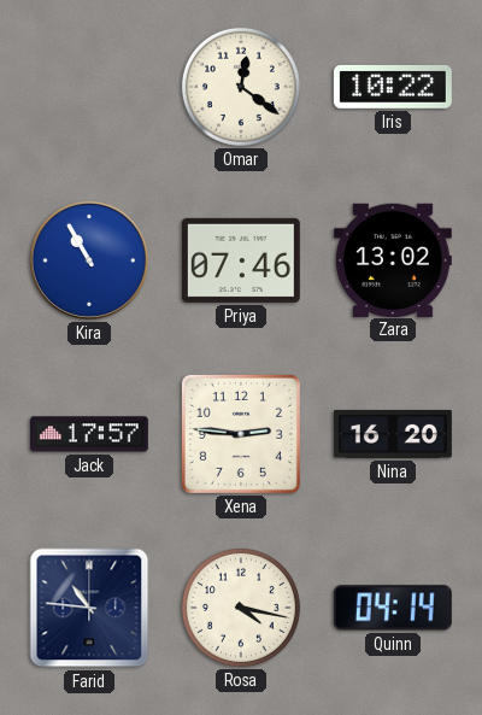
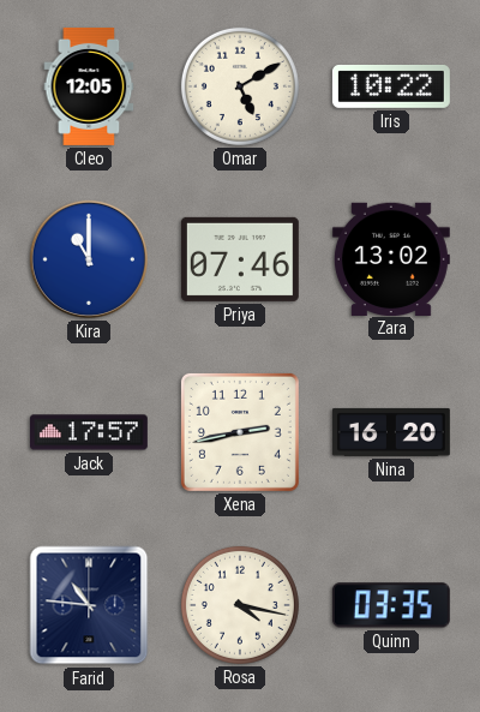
Cleo: none -> 12:05
Omar: 12:21 -> 5:10
Kira: 10:55 -> 11:00
Xena: 2:46 -> 2:43
Quinn: 04:14 -> 03:35
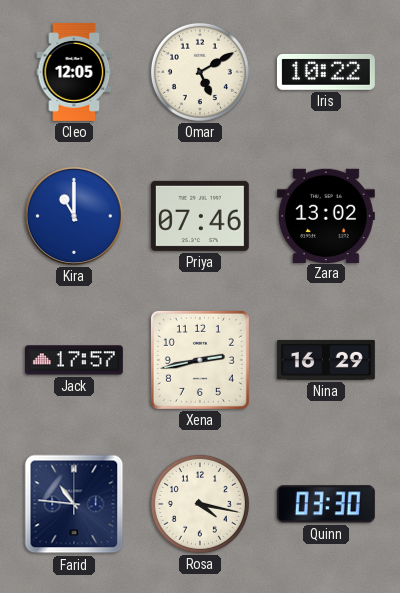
Nina: 16:20 -> 16:29
Quinn: 03:35 -> 03:30
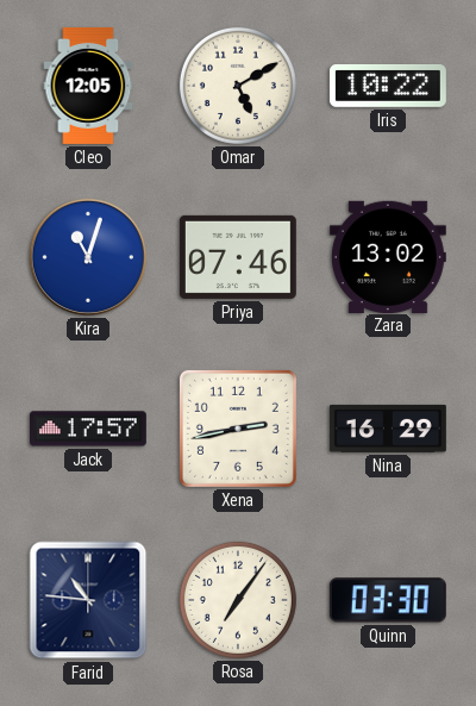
Kira: 11:00 -> 11:03
Rosa: 4:17 -> 7:06
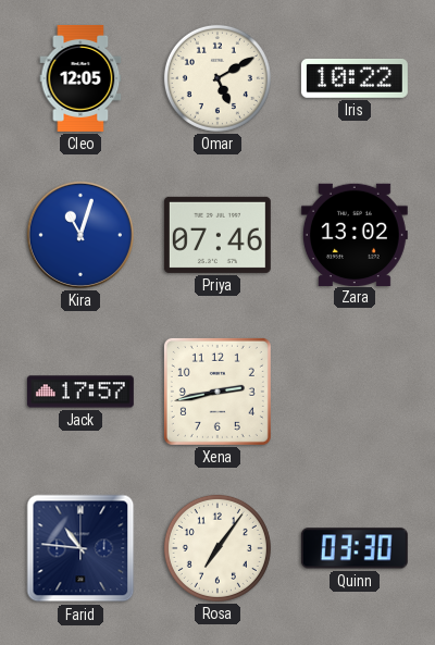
Nina: 16:29 -> none
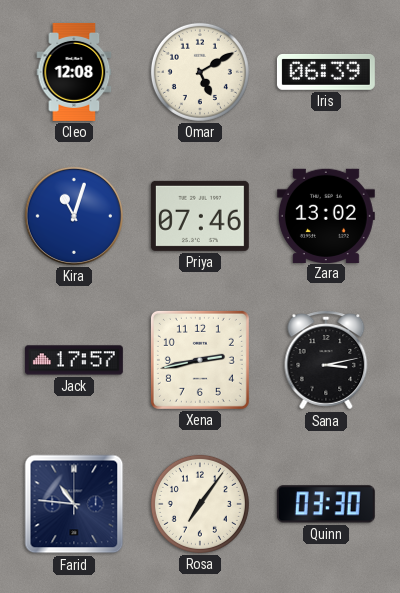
Cleo: 12:05 -> 12:08
Iris: 10:22 -> 06:39
Sana: none -> 3:13
